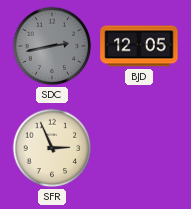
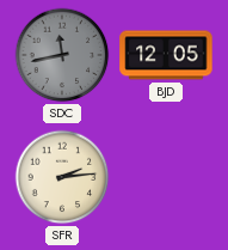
SDC: 2:43 -> 11:43
SFR: 2:56 -> 2:14
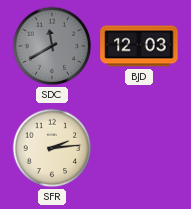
SDC: 11:43 -> 11:40
BJD: 12:05 -> 12:03
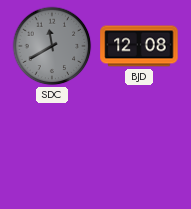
BJD: 12:03 -> 12:08
SFR: 2:14 -> none
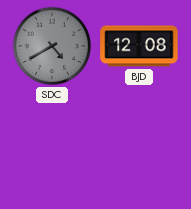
SDC: 11:40 -> 4:40
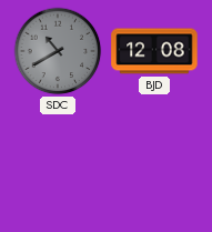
SDC: 4:40 -> 10:40
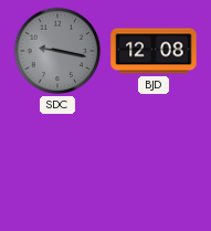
SDC: 10:40 -> 9:17
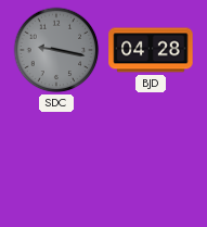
BJD: 12:08 -> 04:28
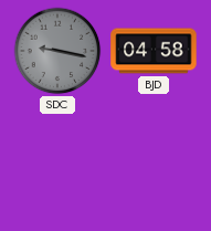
BJD: 04:28 -> 04:58
